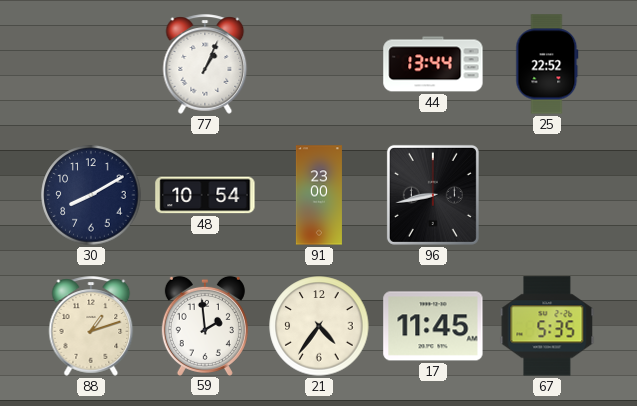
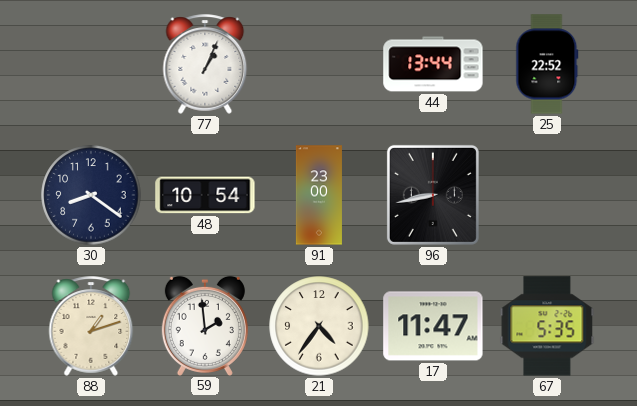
30: 8:10 -> 8:21
17: 11:45 -> 11:47
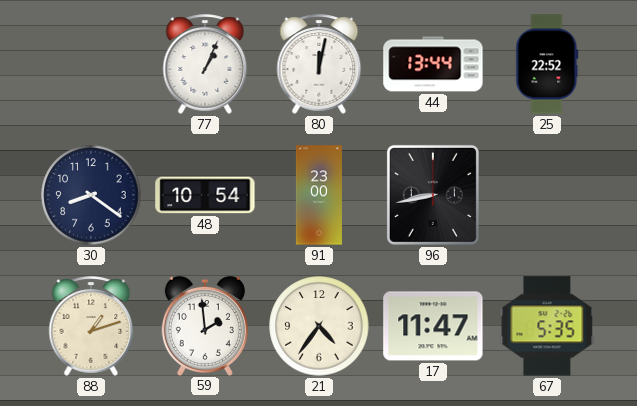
80: none -> 12:02
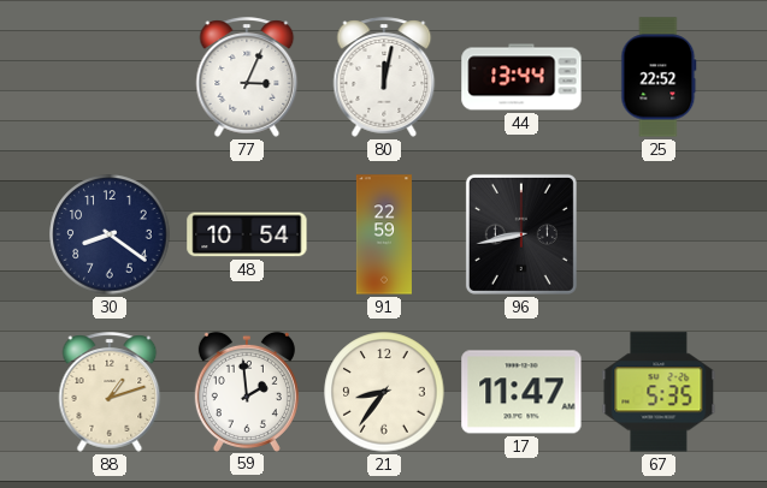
77: 1:04 -> 3:04
91: 23:00 -> 22:59
21: 4:36 -> 8:36
